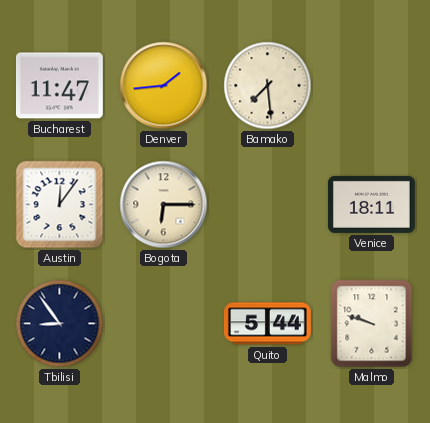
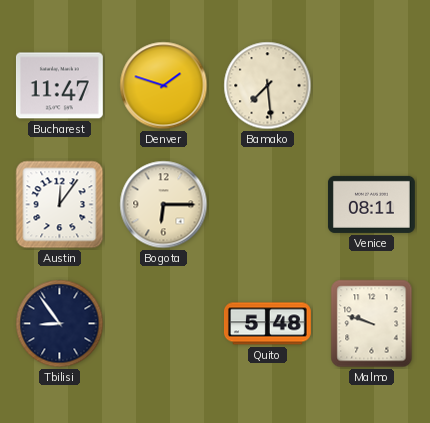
Denver: 1:44 -> 1:48
Venice: 18:11 -> 08:11
Quito: 5:44 -> 5:48
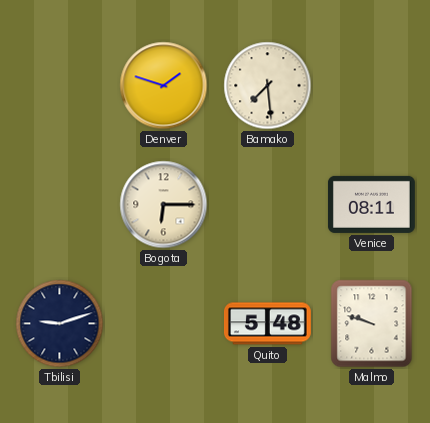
Bucharest: 11:47 -> none
Austin: 12:06 -> none
Tbilisi: 8:54 -> 9:12
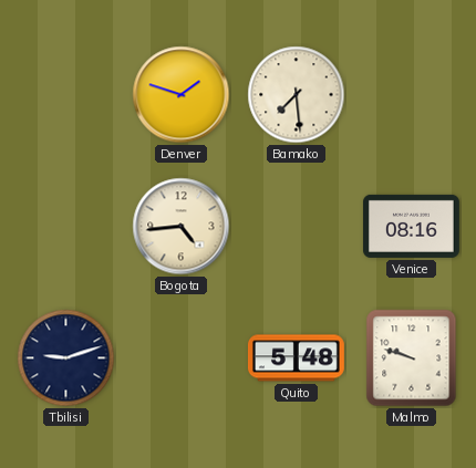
Bogota: 6:15 -> 4:44
Venice: 08:11 -> 08:16
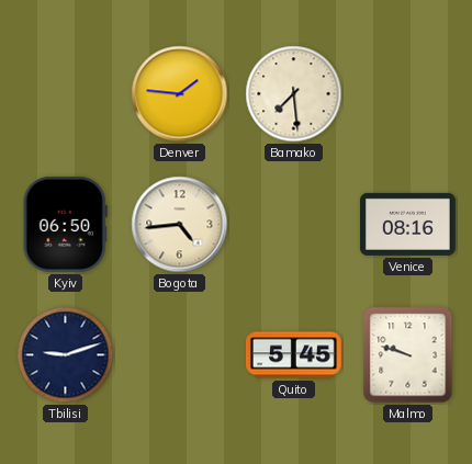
Denver: 1:48 -> 1:46
Kyiv: none -> 06:50
Quito: 5:48 -> 5:45
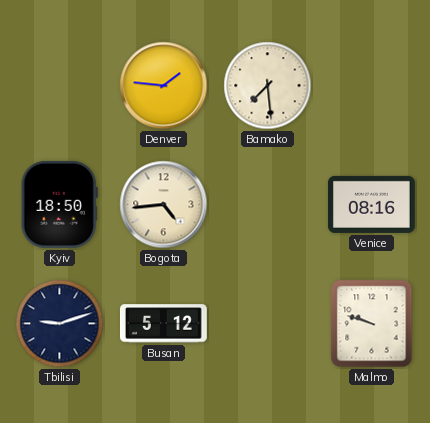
Kyiv: 06:50 -> 18:50
Busan: none -> 5:12
Quito: 5:45 -> none
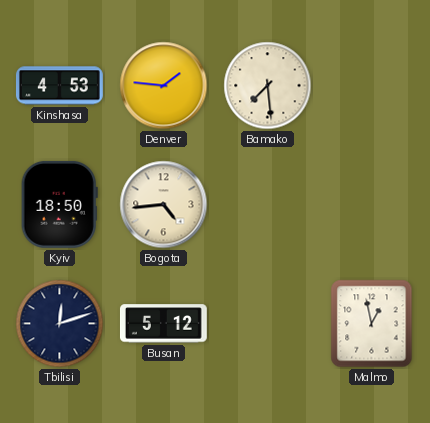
Kinshasa: none -> 4:53
Venice: 08:16 -> none
Tbilisi: 9:12 -> 12:12
Malmo: 9:48 -> 12:58
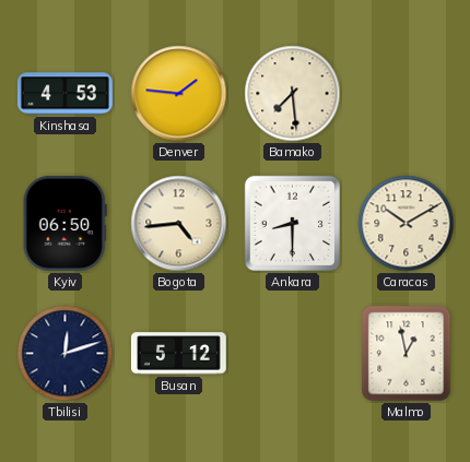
Kyiv: 18:50 -> 06:50
Ankara: none -> 8:30
Caracas: none -> 10:10
